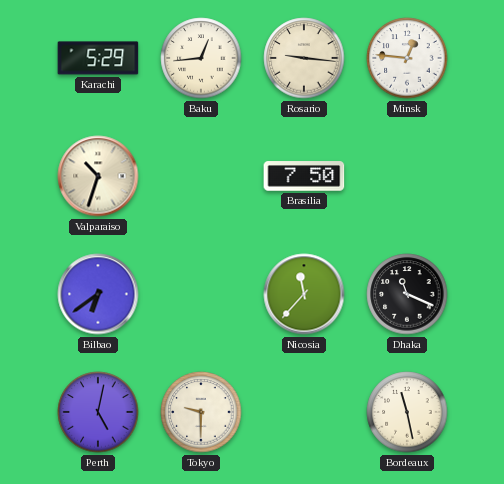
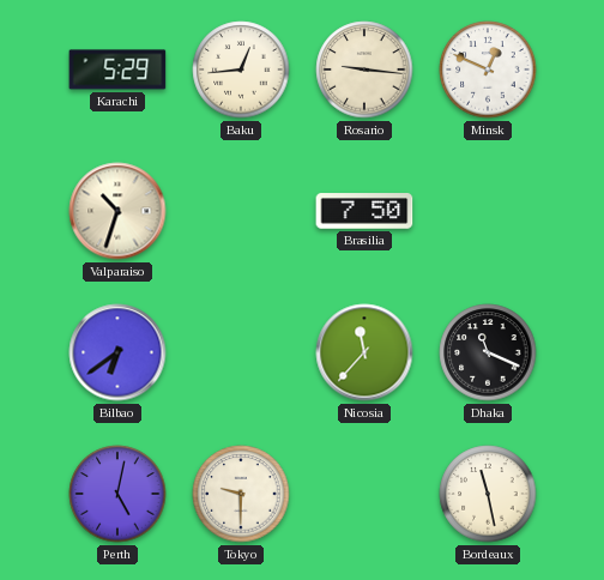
Minsk: 12:46 -> 12:49
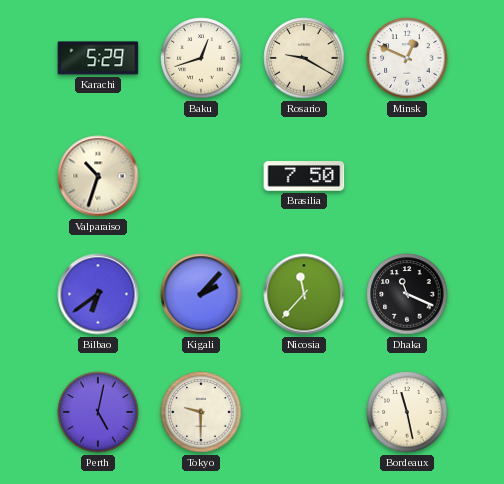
Baku: 12:44 -> 12:42
Rosario: 9:16 -> 9:20
Kigali: none -> 2:07
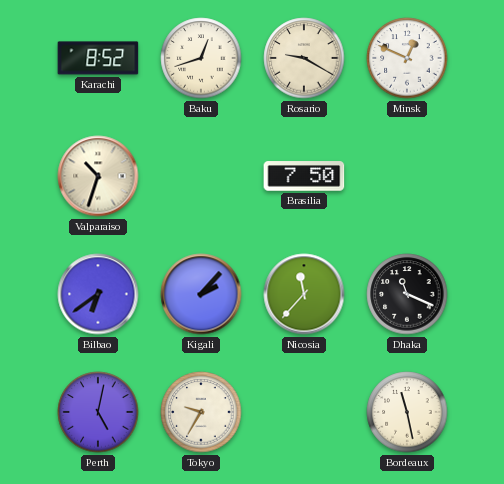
Karachi: 5:29 -> 8:52
Tokyo: 9:30 -> 9:35
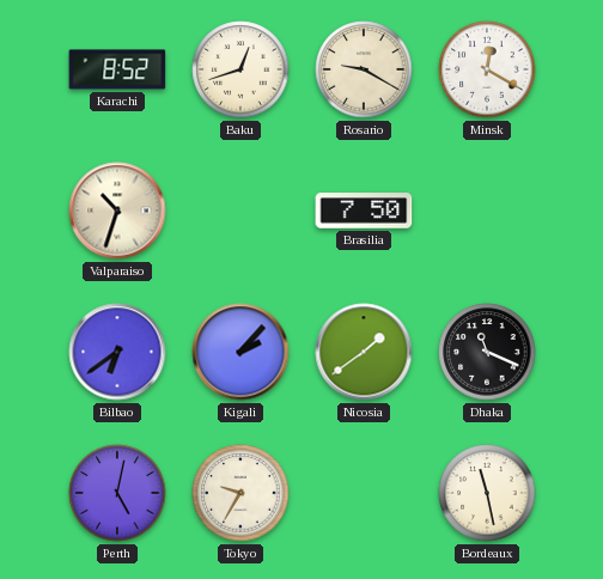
Minsk: 12:49 -> 12:20
Nicosia: 11:37 -> 1:39
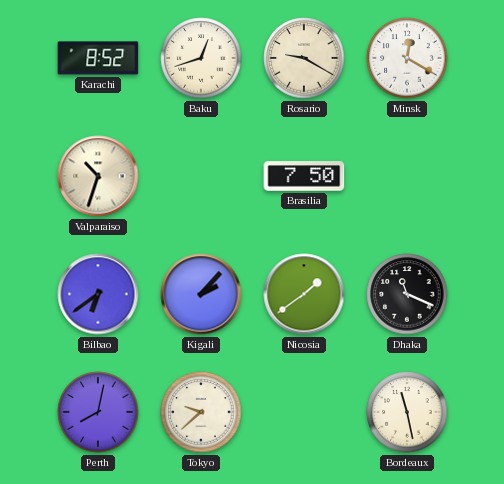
Perth: 5:02 -> 8:02
Tokyo: 9:35 -> 9:38
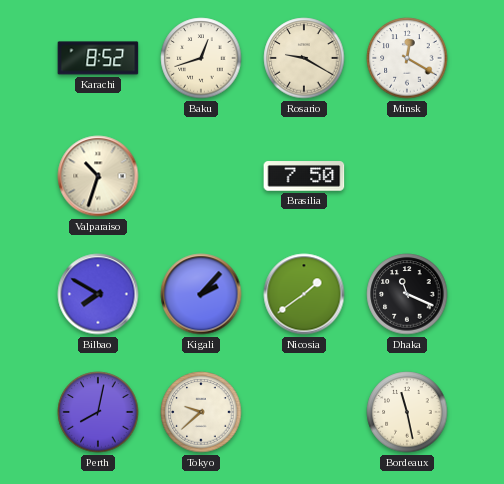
Bilbao: 6:39 -> 7:50
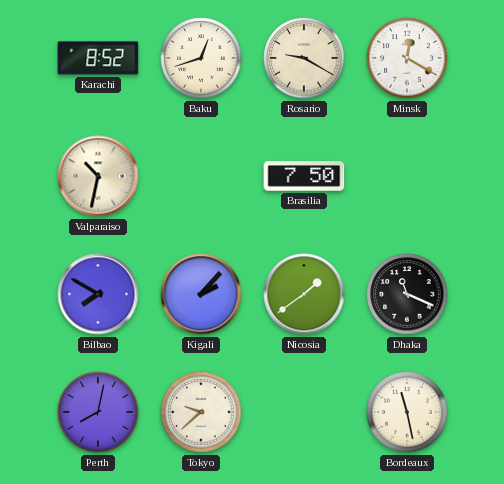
Valparaiso: 10:33 -> 10:32
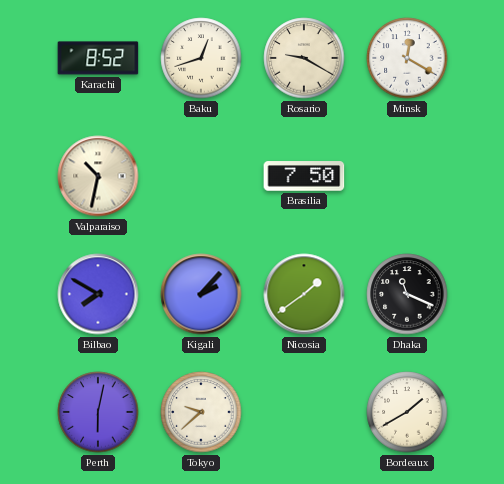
Perth: 8:02 -> 6:02
Bordeaux: 11:28 -> 1:40
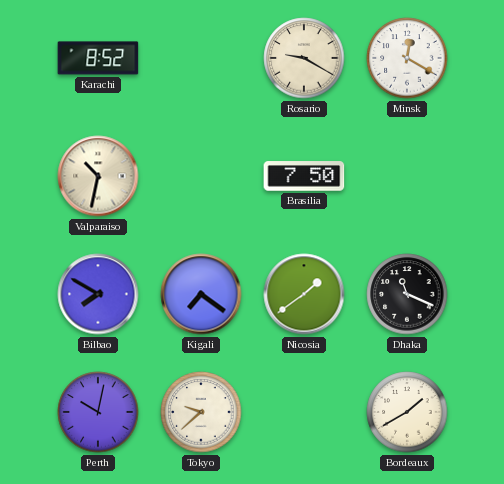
Baku: 12:42 -> none
Kigali: 2:07 -> 7:21
Perth: 6:02 -> 10:02
